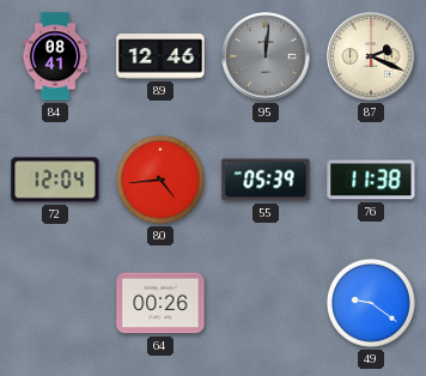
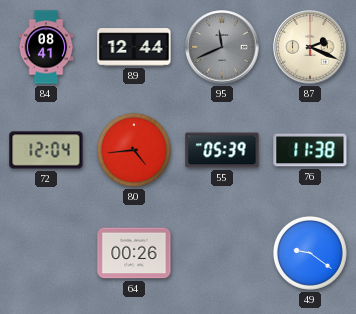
89: 12:46 -> 12:44
95: 12:01 -> 11:41
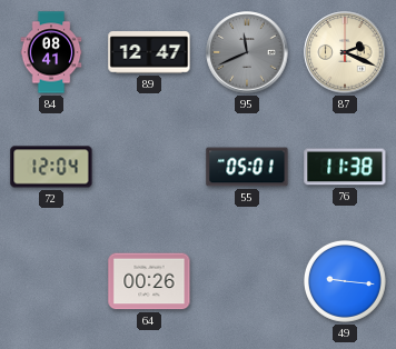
89: 12:44 -> 12:47
80: 4:44 -> none
55: 05:39 -> 05:01
49: 9:21 -> 9:16
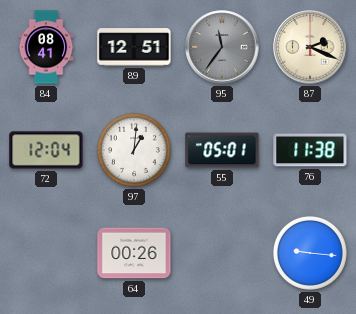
89: 12:47 -> 12:51
95: 11:41 -> 11:36
97: none -> 1:01
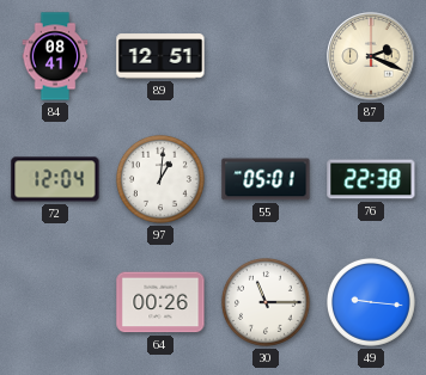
95: 11:36 -> none
76: 11:38 -> 22:38
30: none -> 11:15
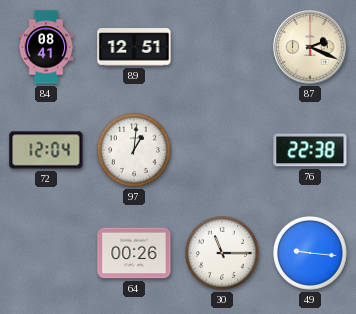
55: 05:01 -> none
